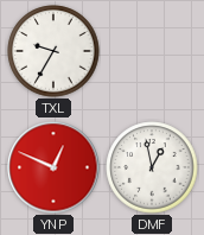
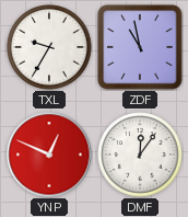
ZDF: none -> 10:58
DMF: 12:58 -> 12:06
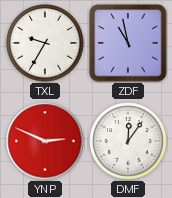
YNP: 12:49 -> 2:49
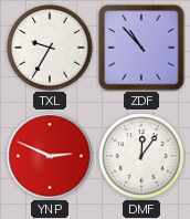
ZDF: 10:58 -> 10:53
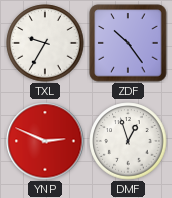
ZDF: 10:53 -> 10:24
DMF: 12:06 -> 12:57
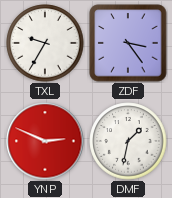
ZDF: 10:24 -> 3:24
DMF: 12:57 -> 1:32
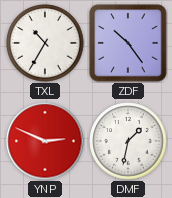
TXL: 9:35 -> 10:35
ZDF: 3:24 -> 10:24
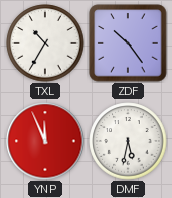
YNP: 2:49 -> 11:56
DMF: 1:32 -> 5:32
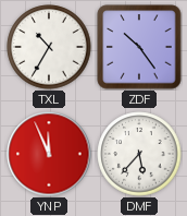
DMF: 5:32 -> 5:37
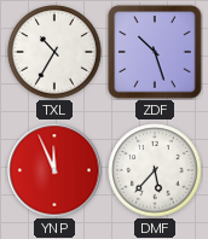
ZDF: 10:24 -> 10:27
